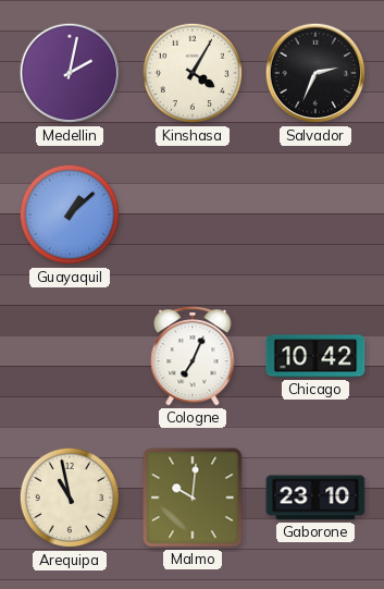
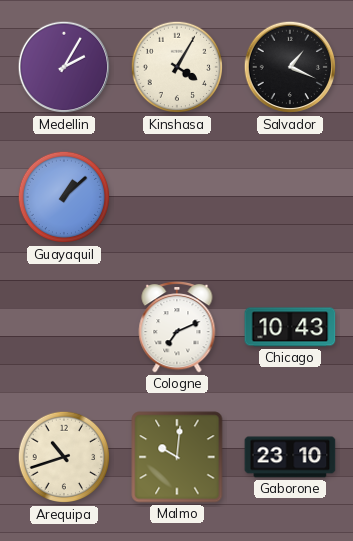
Medellin: 2:02 -> 2:05
Salvador: 2:34 -> 1:19
Cologne: 7:04 -> 7:11
Chicago: 10:42 -> 10:43
Arequipa: 10:58 -> 10:42
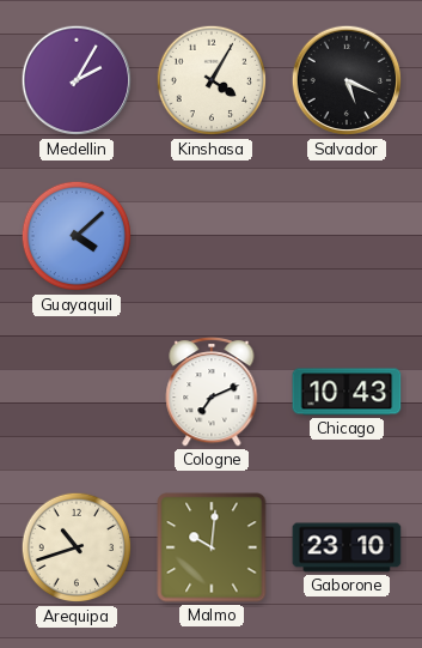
Salvador: 1:19 -> 5:19
Guayaquil: 1:08 -> 4:08
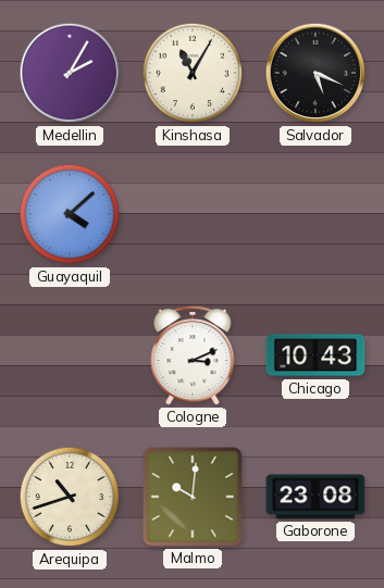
Kinshasa: 4:05 -> 11:05
Cologne: 7:11 -> 3:11
Gaborone: 23:10 -> 23:08
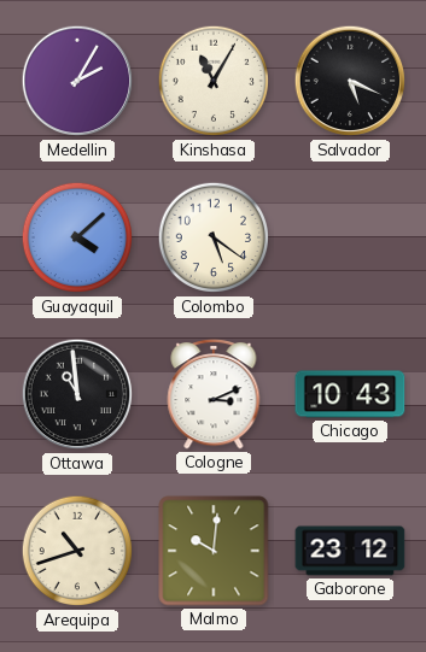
Colombo: none -> 5:21
Ottawa: none -> 10:59
Gaborone: 23:08 -> 23:12
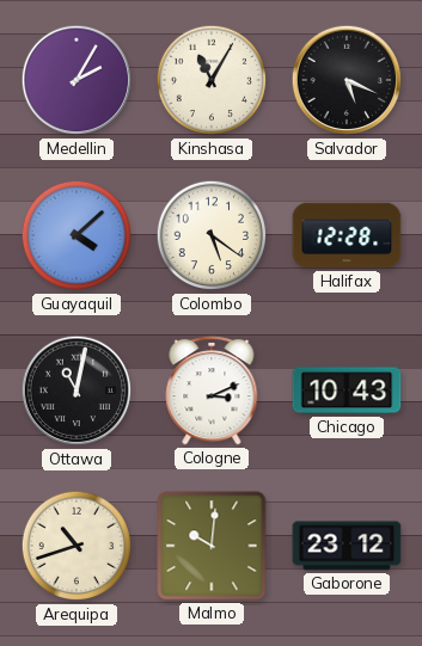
Halifax: none -> 12:28
Ottawa: 10:59 -> 11:02
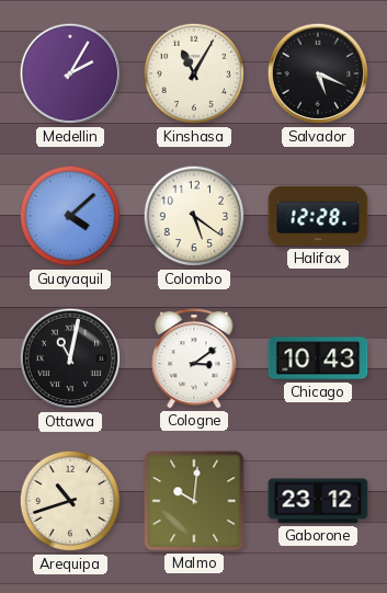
Cologne: 3:11 -> 3:09
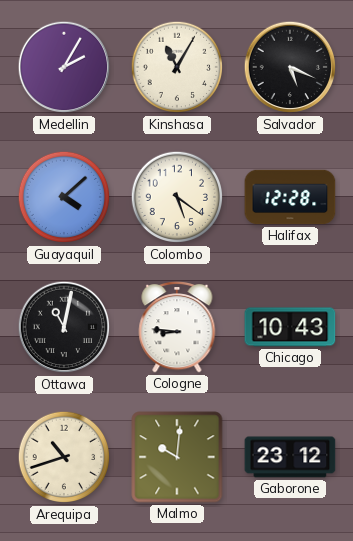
Cologne: 3:09 -> 8:46
